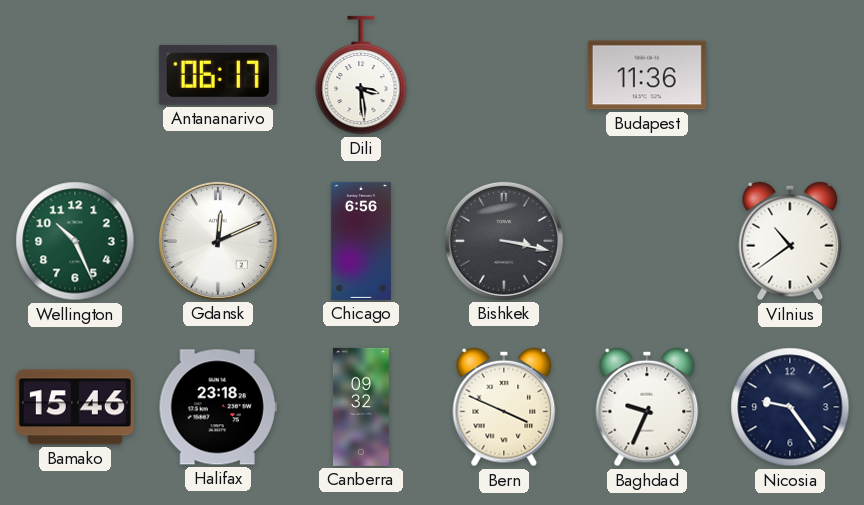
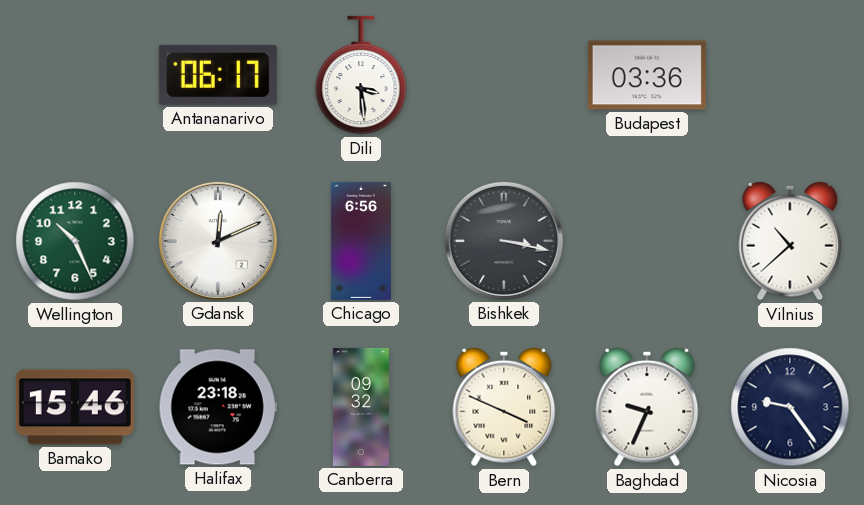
Budapest: 11:36 -> 03:36
Vilnius: 10:39 -> 10:38
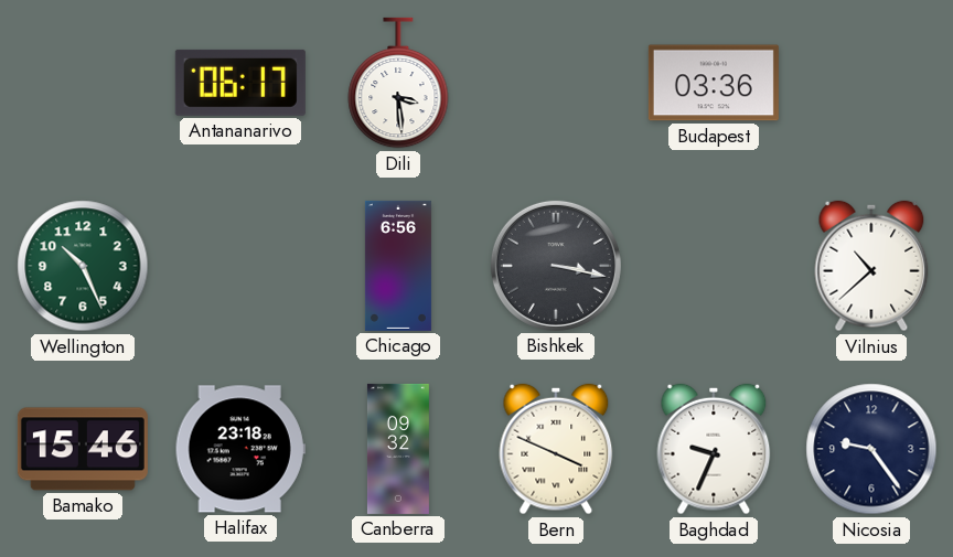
Gdansk: 12:11 -> none
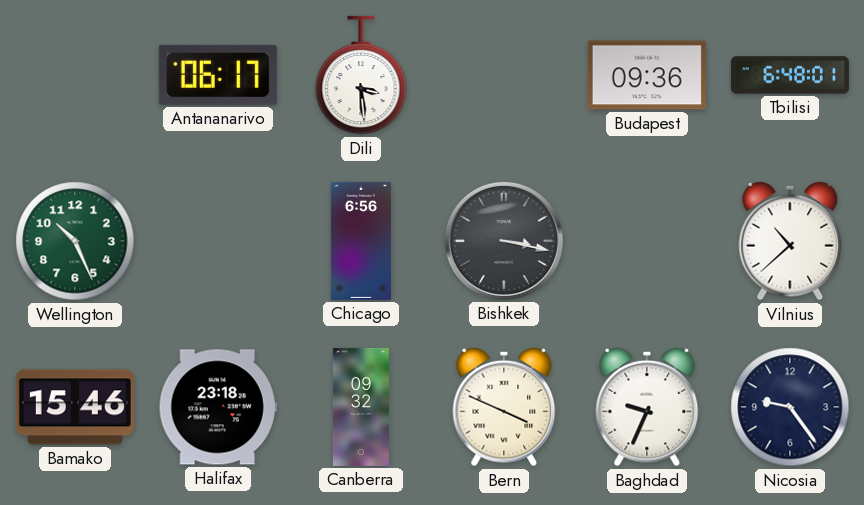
Budapest: 03:36 -> 09:36
Tbilisi: none -> 6:48
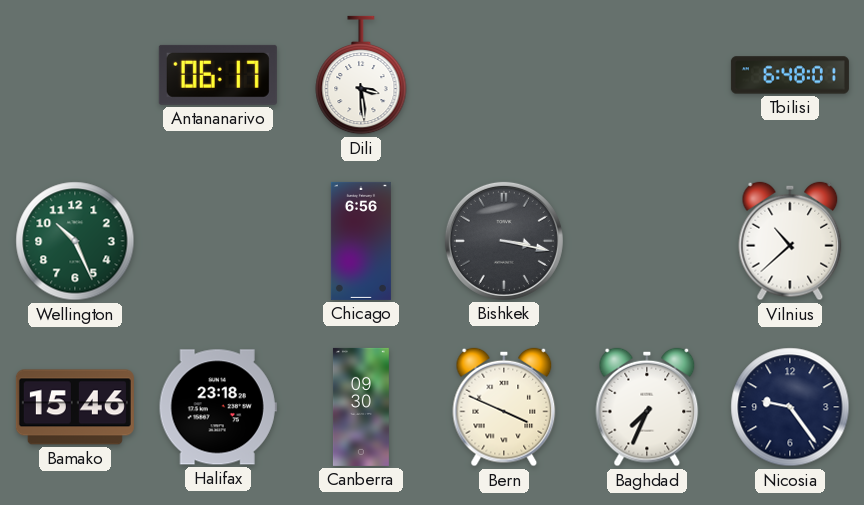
Budapest: 09:36 -> none
Canberra: 09:32 -> 09:30
Baghdad: 9:34 -> 7:34
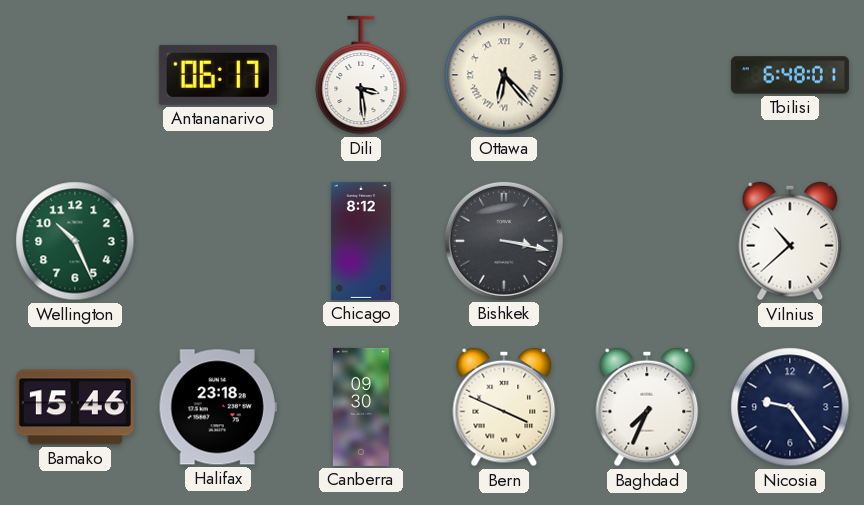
Ottawa: none -> 6:23
Chicago: 6:56 -> 8:12
